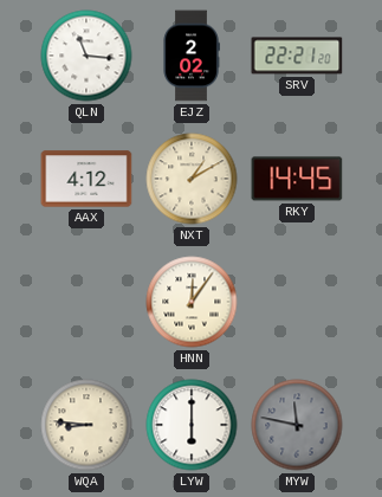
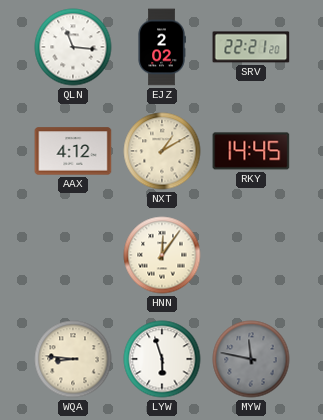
LYW: 6:00 -> 5:57
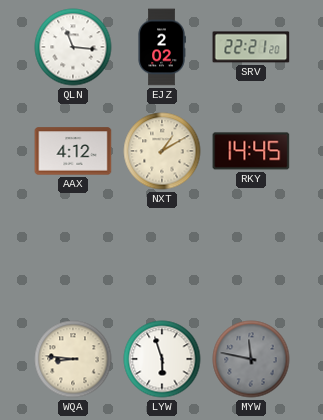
HNN: 12:06 -> none
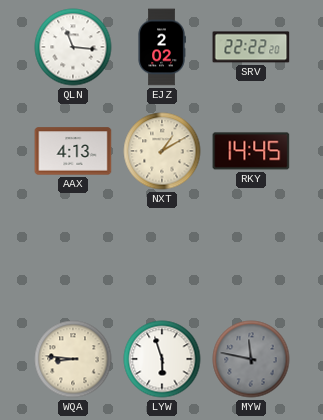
SRV: 22:21 -> 22:22
AAX: 4:12 -> 4:13
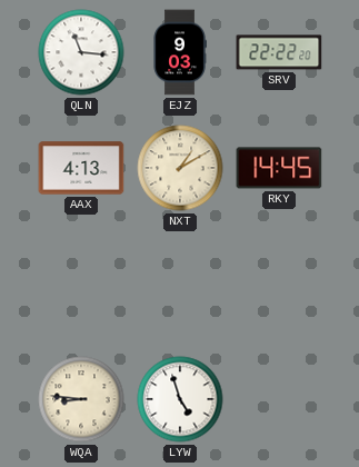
EJZ: 2:02 -> 9:03
LYW: 5:57 -> 4:57
MYW: 11:47 -> none
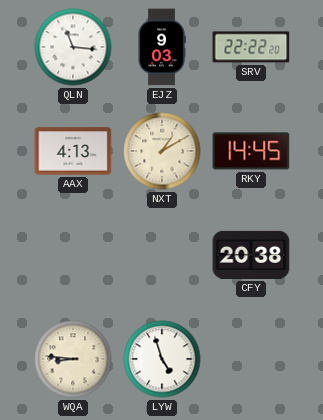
CFY: none -> 20:38
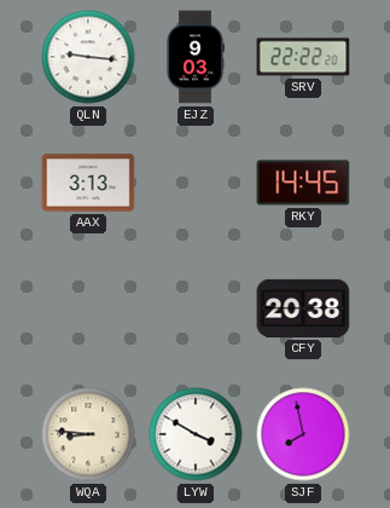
QLN: 11:16 -> 9:16
AAX: 4:13 -> 3:13
NXT: 1:10 -> none
LYW: 4:57 -> 3:50
SJF: none -> 7:58
